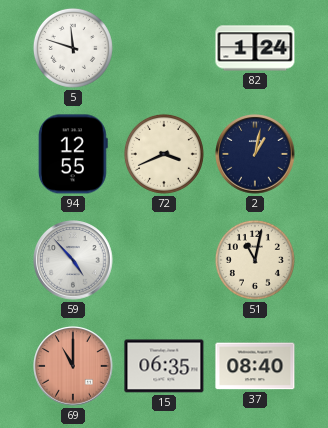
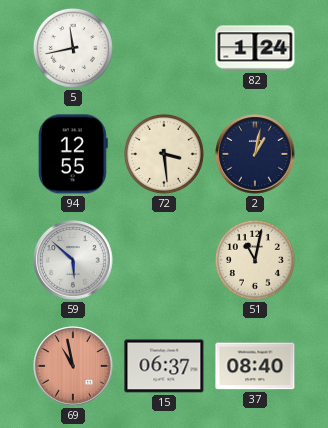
5: 11:48 -> 11:43
72: 3:41 -> 3:29
59: 4:53 -> 5:52
69: 11:00 -> 10:58
15: 06:35 -> 06:37
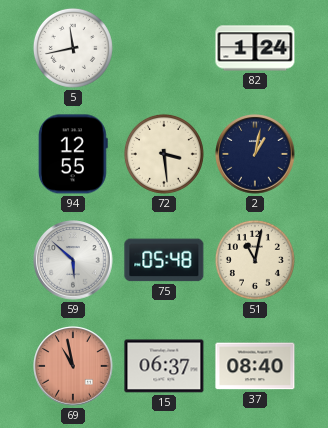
75: none -> 05:48
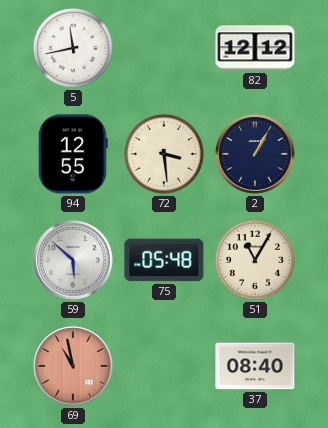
82: 1:24 -> 12:12
2: 1:02 -> 1:05
51: 11:02 -> 11:05
15: 06:37 -> none
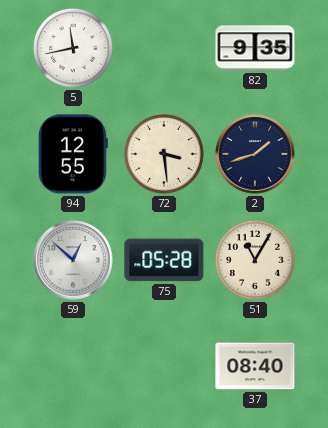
82: 12:12 -> 9:35
2: 1:05 -> 1:42
59: 5:52 -> 12:52
75: 05:48 -> 05:28
69: 10:58 -> none
